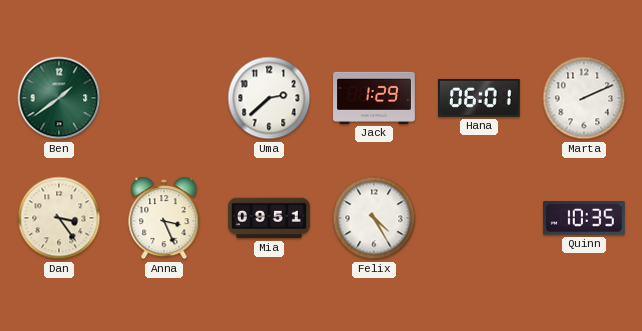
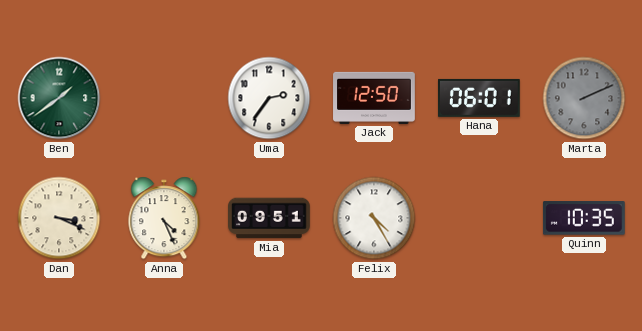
Uma: 2:38 -> 2:36
Jack: 1:29 -> 12:50
Marta dial: white -> grey
Dan: 3:24 -> 3:19
Anna: 3:26 -> 4:26
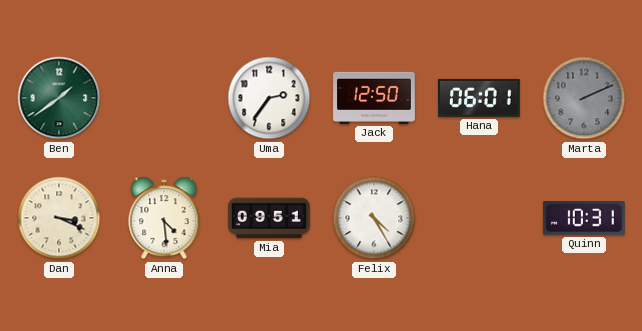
Anna: 4:26 -> 4:29
Quinn: 10:35 -> 10:31
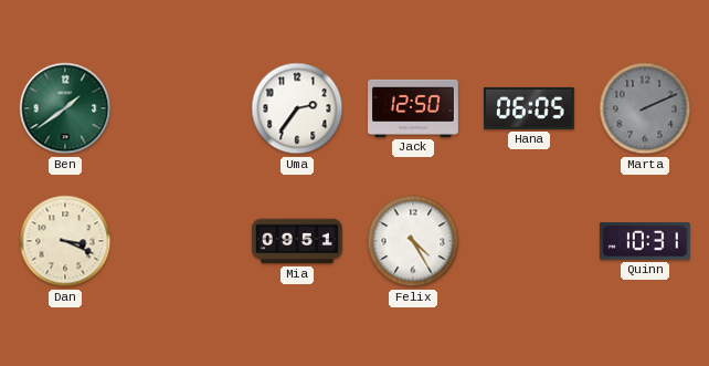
Hana: 06:01 -> 06:05
Anna: 4:29 -> none
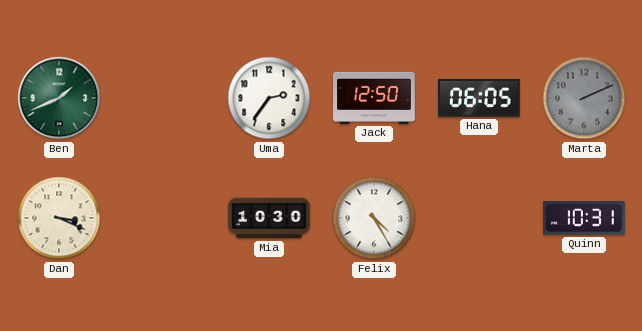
Ben: 1:39 -> 1:41
Mia: 09:51 -> 10:30
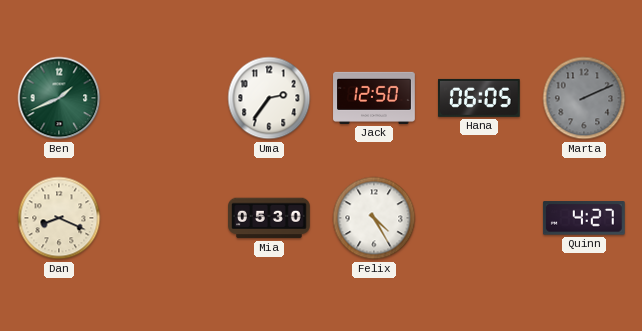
Dan: 3:19 -> 8:19
Mia: 10:30 -> 05:30
Quinn: 10:31 -> 4:27
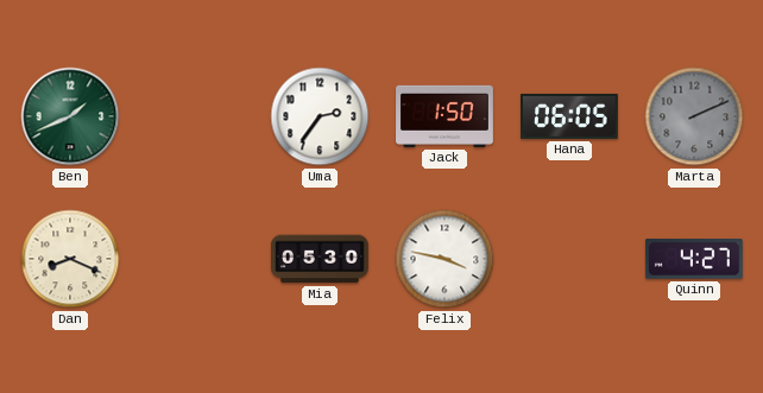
Jack: 12:50 -> 1:50
Felix: 4:25 -> 3:47
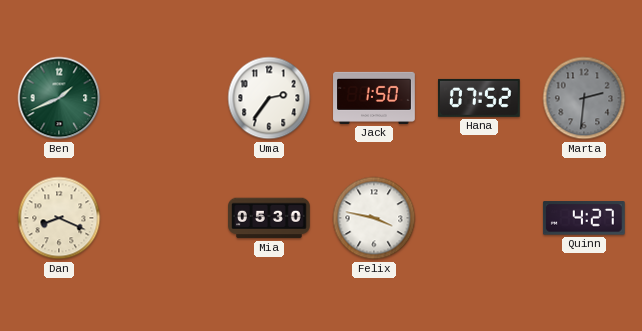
Hana: 06:05 -> 07:52
Marta: 2:11 -> 2:31
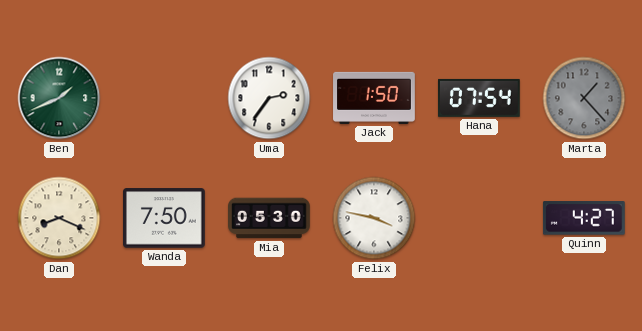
Hana: 07:52 -> 07:54
Marta: 2:31 -> 1:23
Wanda: none -> 7:50
